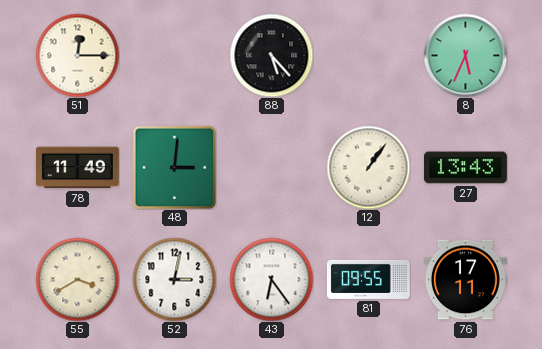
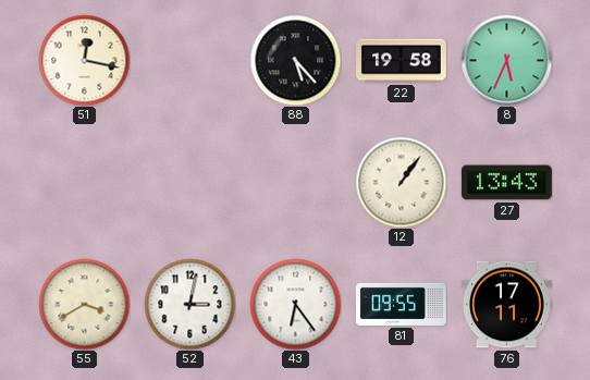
51: 12:15 -> 12:17
22: none -> 19:58
78: 11:49 -> none
48: 3:01 -> none
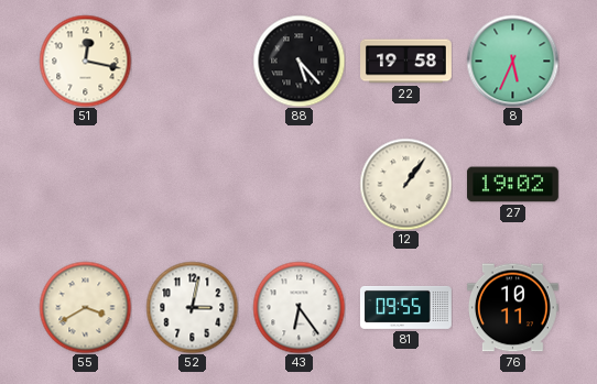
27: 13:43 -> 19:02
76: 17:11 -> 10:11
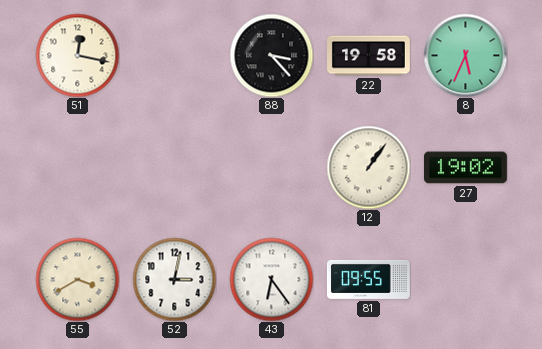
88: 5:23 -> 3:23
76: 10:11 -> none
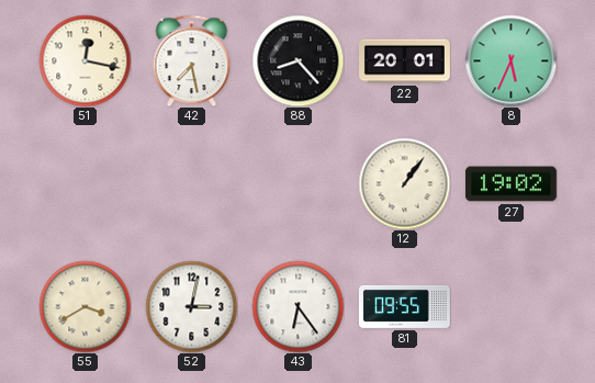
42: none -> 7:28
88: 3:23 -> 8:23
22: 19:58 -> 20:01
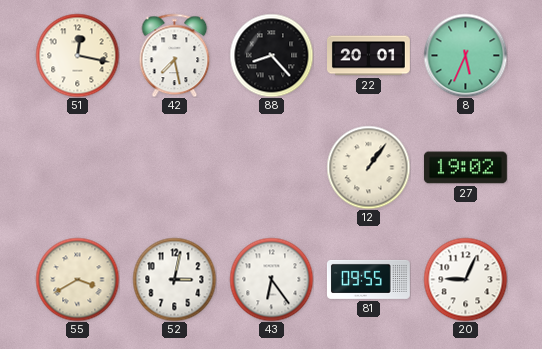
20: none -> 9:04
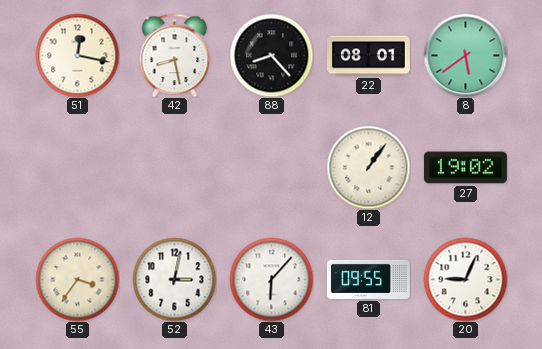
42: 7:28 -> 8:28
22: 20:01 -> 08:01
8: 5:34 -> 5:39
55: 3:40 -> 3:36
43: 6:24 -> 6:07
